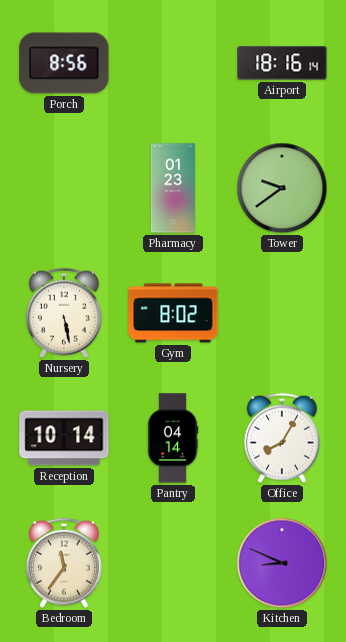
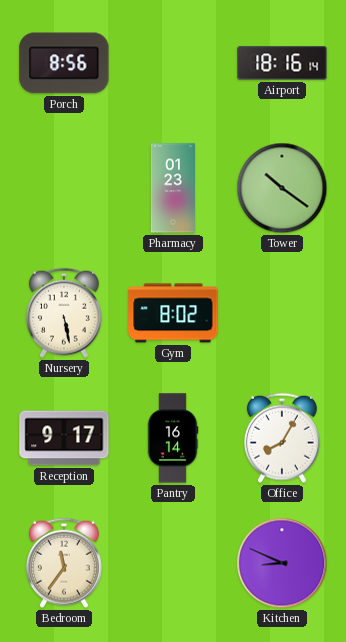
Tower: 9:39 -> 10:21
Reception: 10:14 -> 9:17
Pantry: 04:14 -> 16:14
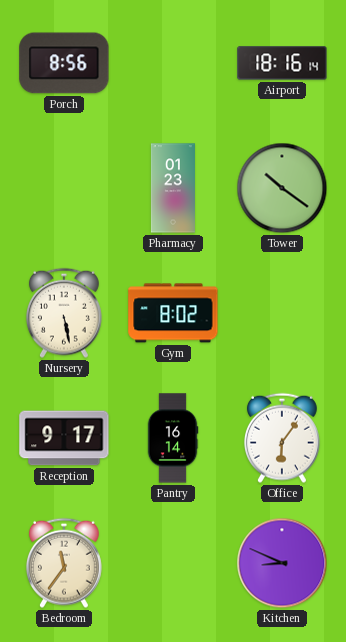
Office: 8:05 -> 6:06
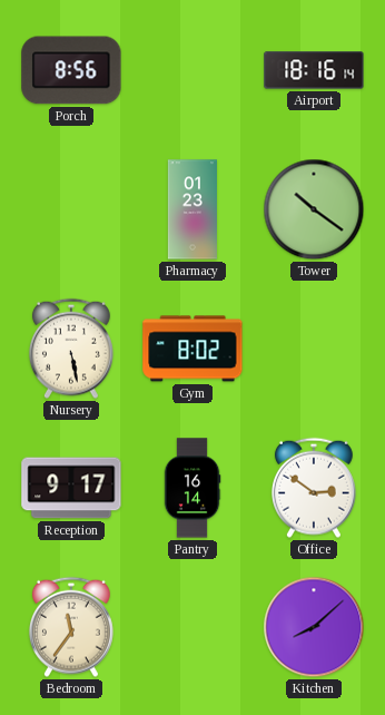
Office: 6:06 -> 2:51
Kitchen: 8:49 -> 8:08
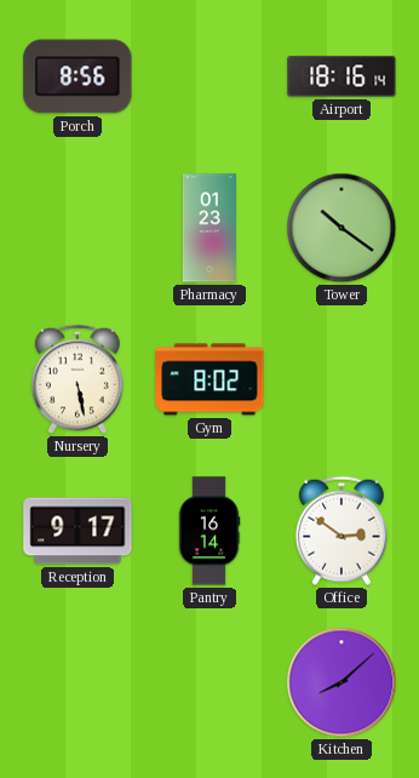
Bedroom: 11:36 -> none
